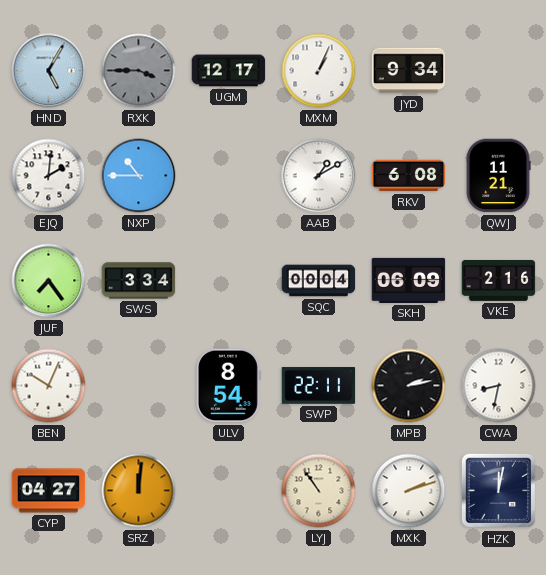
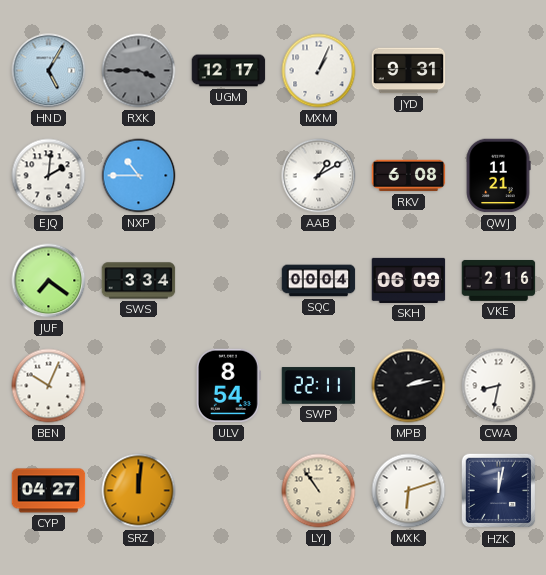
JYD: 9:34 -> 9:31
JUF: 7:24 -> 7:21
MXK: 2:12 -> 6:12
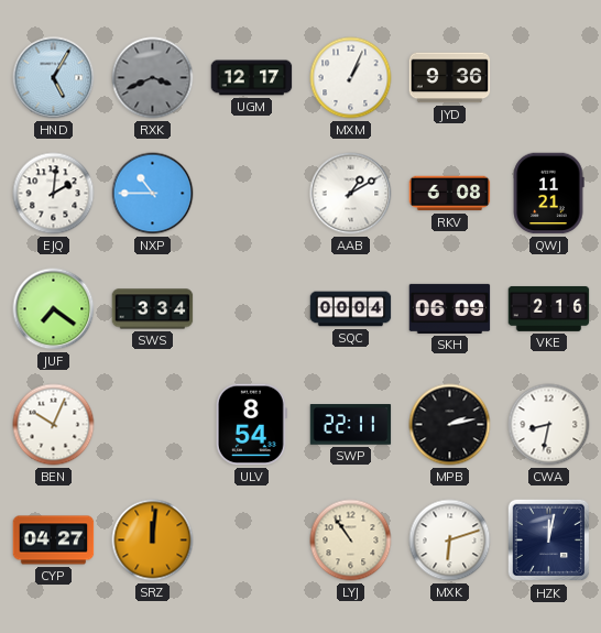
RXK: 3:45 -> 3:41
JYD: 9:31 -> 9:36
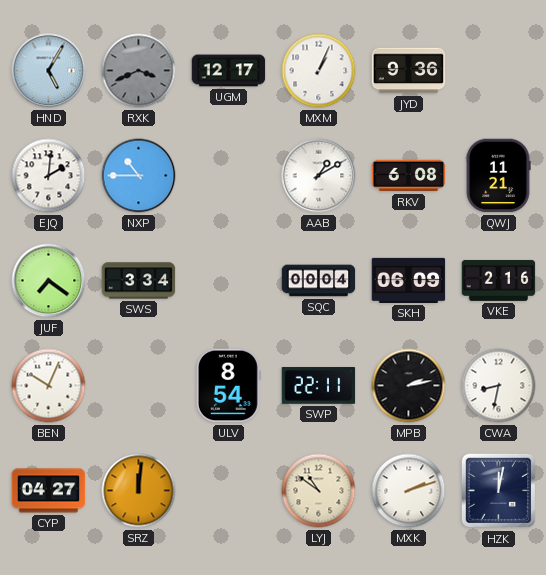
LYJ: 10:54 -> 10:51
MXK: 6:12 -> 2:12
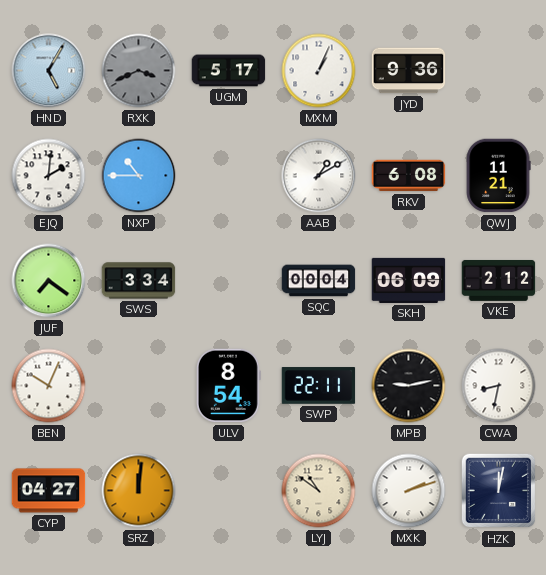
UGM: 12:17 -> 5:17
VKE: 2:16 -> 2:12
MPB: 2:13 -> 9:13
